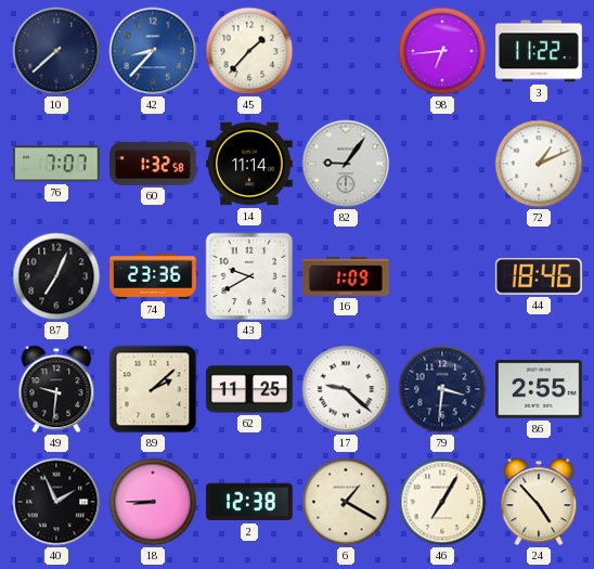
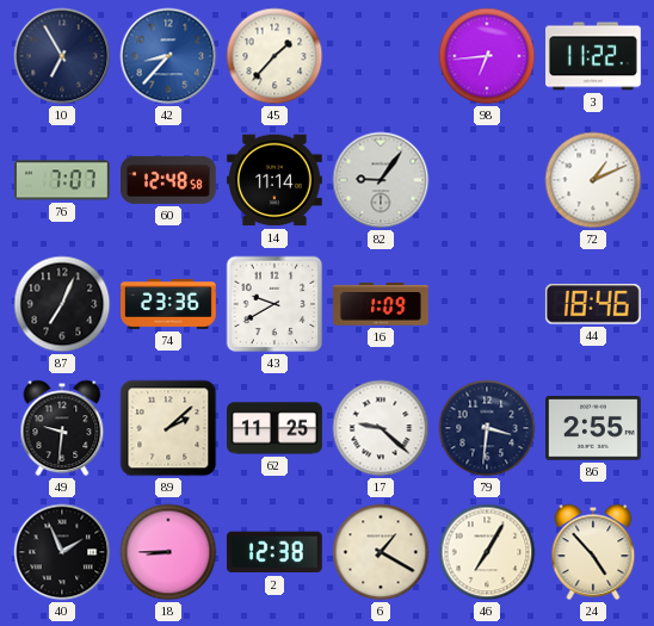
10: 7:38 -> 6:55
60: 1:32 -> 12:48
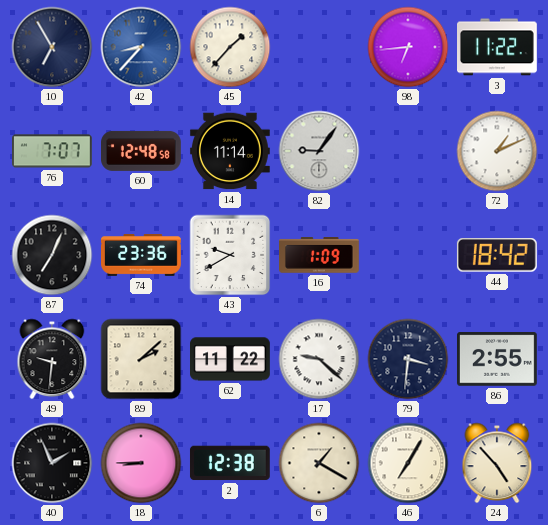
44: 18:46 -> 18:42
62: 11:25 -> 11:22
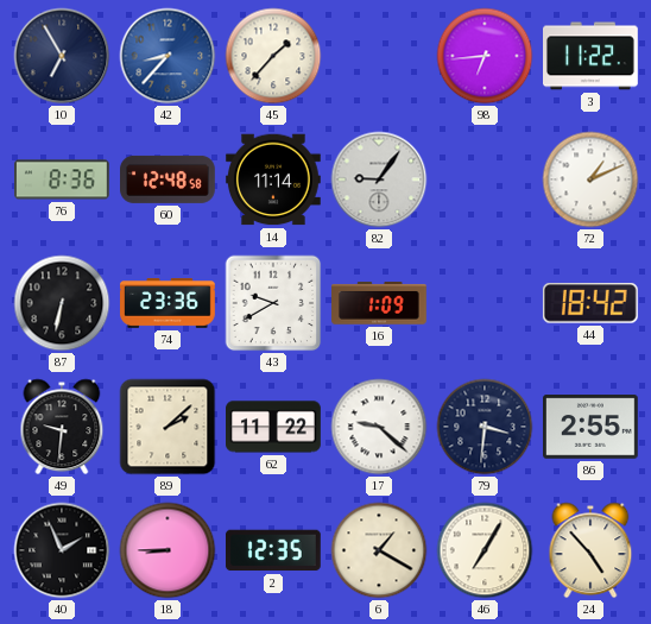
76: 7:07 -> 8:36
87: 7:04 -> 6:32
2: 12:38 -> 12:35
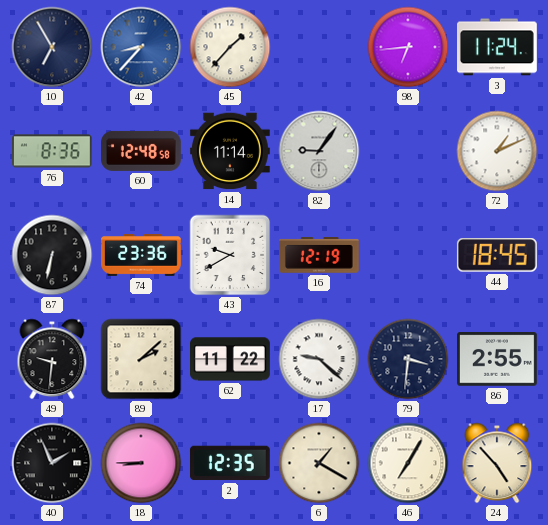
3: 11:22 -> 11:24
16: 1:09 -> 12:19
44: 18:42 -> 18:45
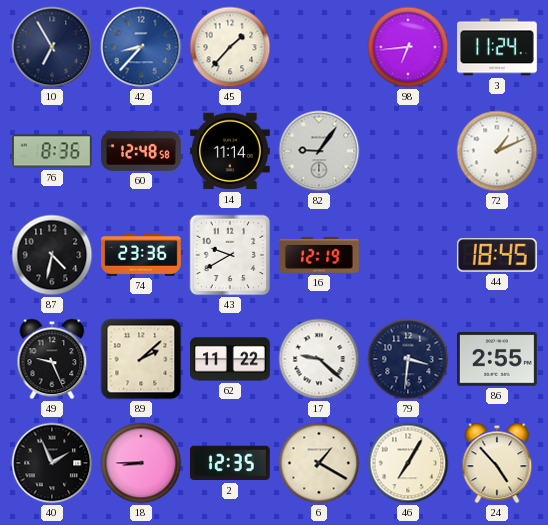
87: 6:32 -> 4:32
49: 9:31 -> 9:26
